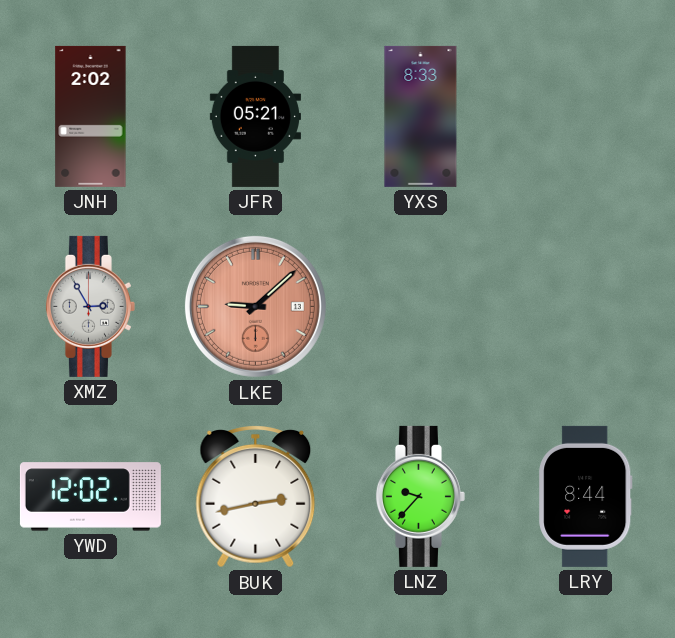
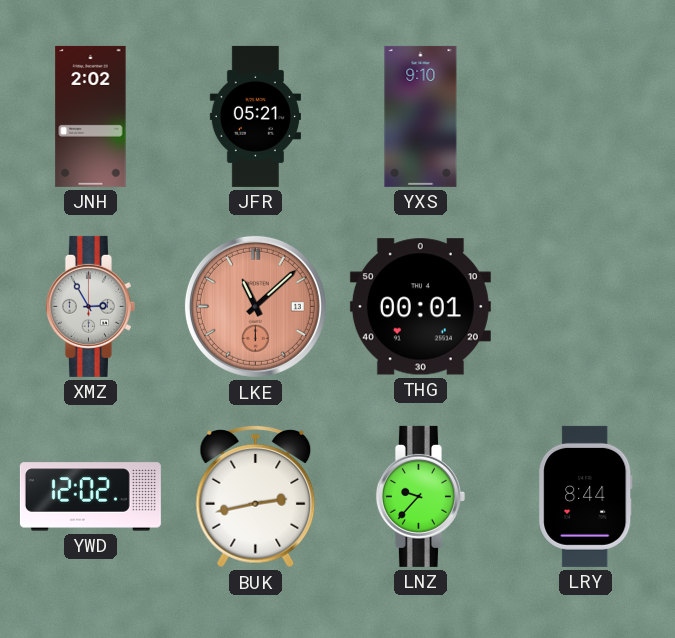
YXS: 8:33 -> 9:10
LKE: 9:08 -> 11:08
THG: none -> 00:01
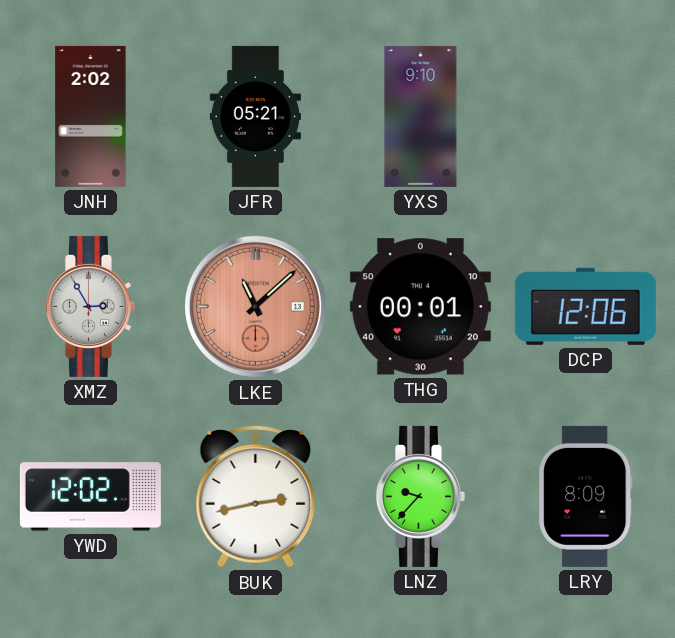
DCP: none -> 12:06
LRY: 8:44 -> 8:09
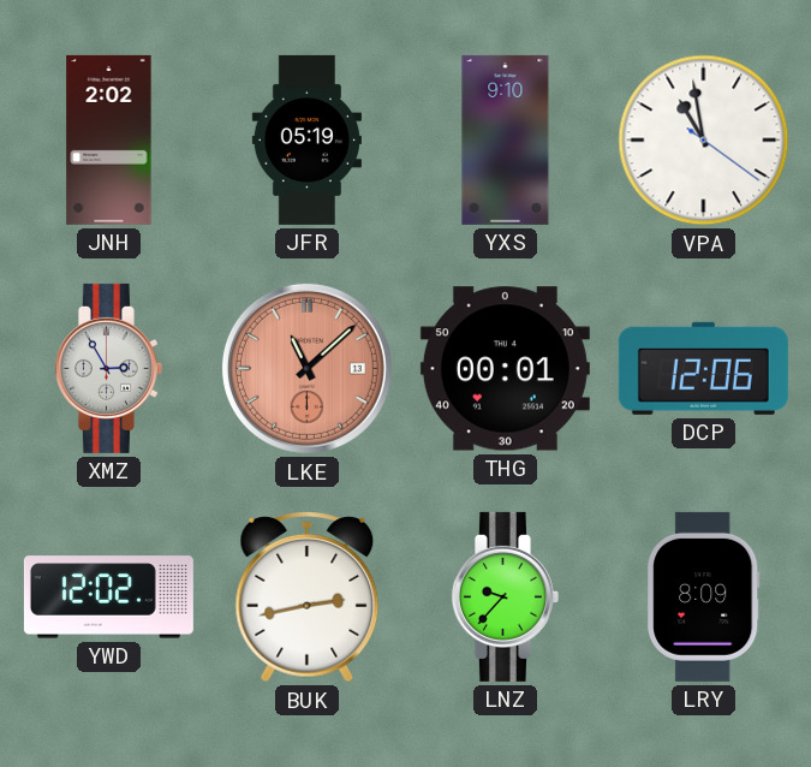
JFR: 05:21 -> 05:19
VPA: none -> 10:58
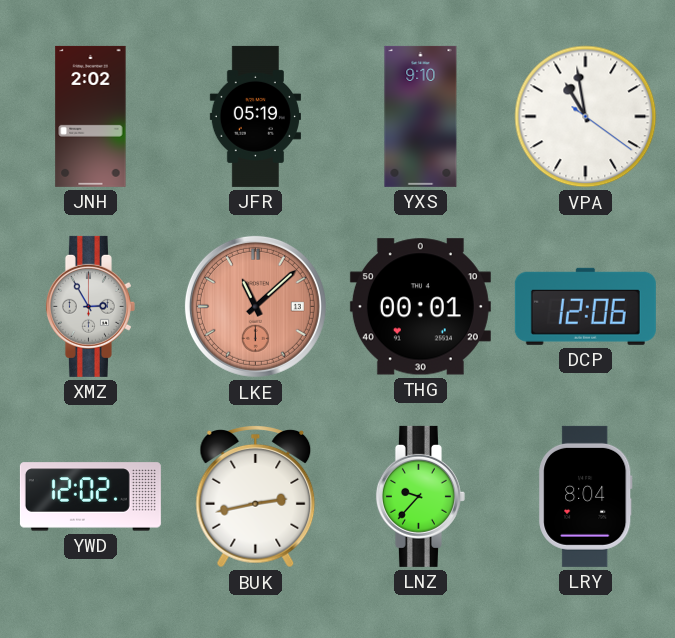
LRY: 8:09 -> 8:04
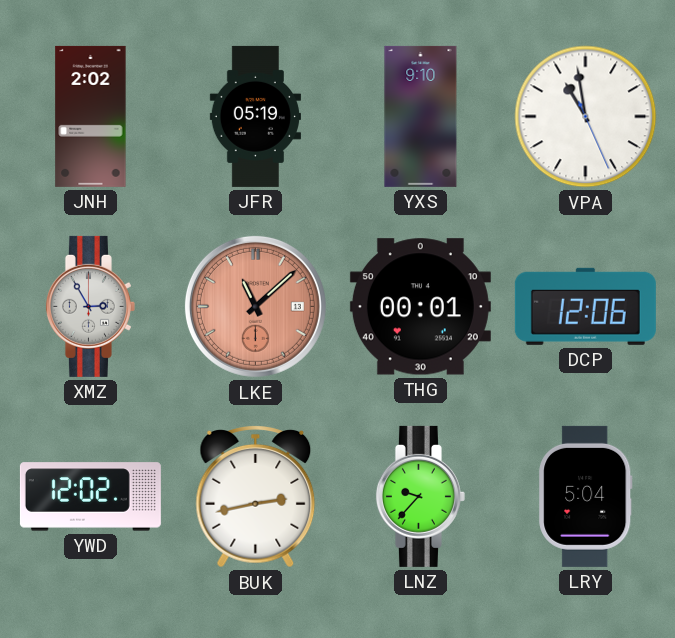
VPA: 10:58:21 -> 10:58:26
LRY: 8:04 -> 5:04
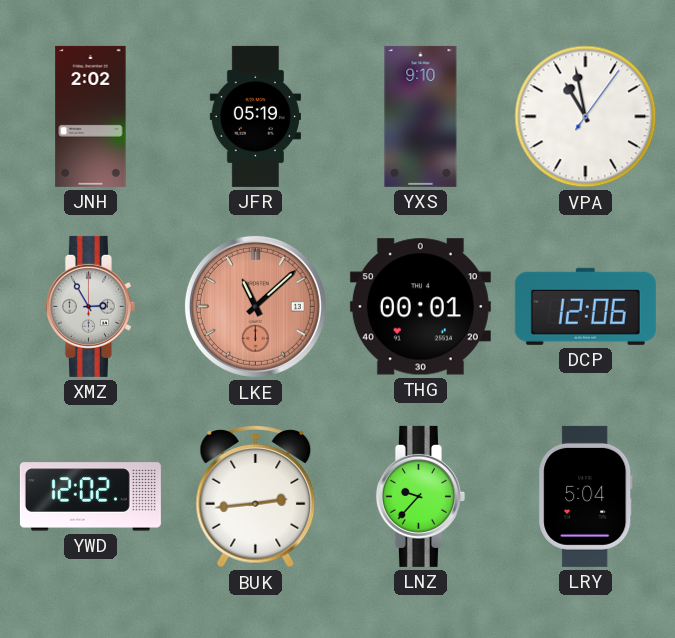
VPA: 10:58:26 -> 10:58:06
BUK: 2:43 -> 2:44
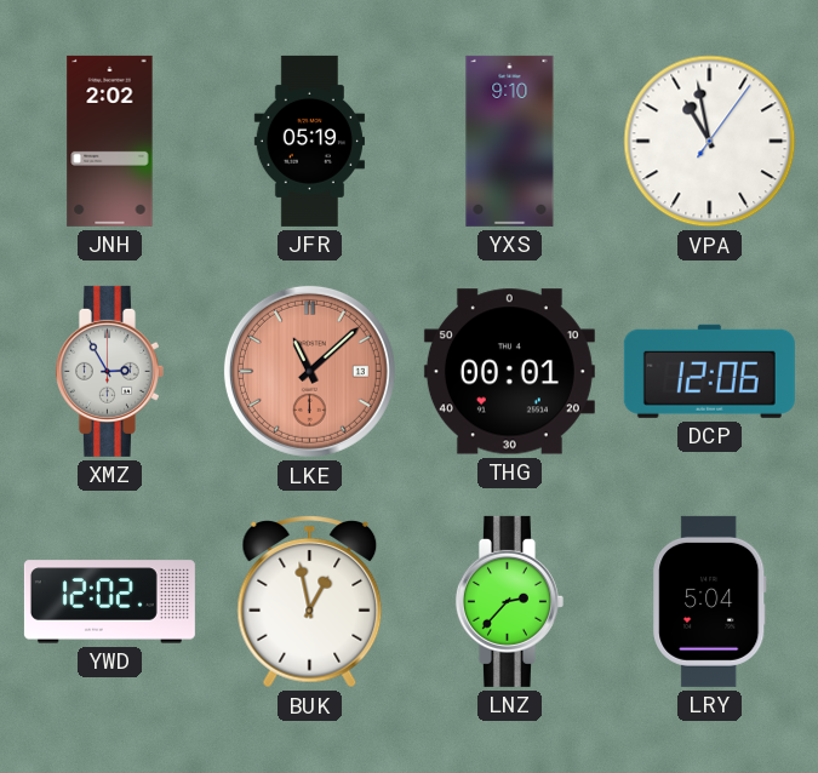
BUK: 2:44 -> 12:58
LNZ: 9:37 -> 2:37
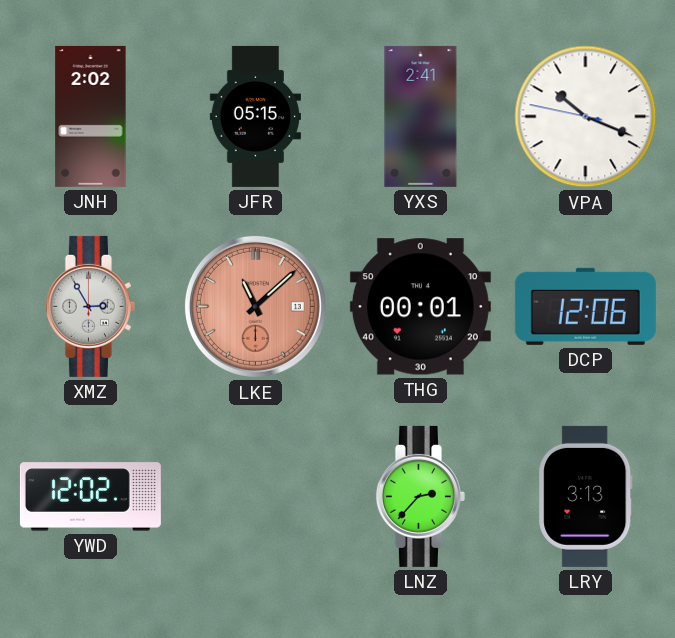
JFR: 05:19 -> 05:15
YXS: 9:10 -> 2:41
VPA: 10:58 -> 10:18
BUK: 12:58 -> none
LRY: 5:04 -> 3:13
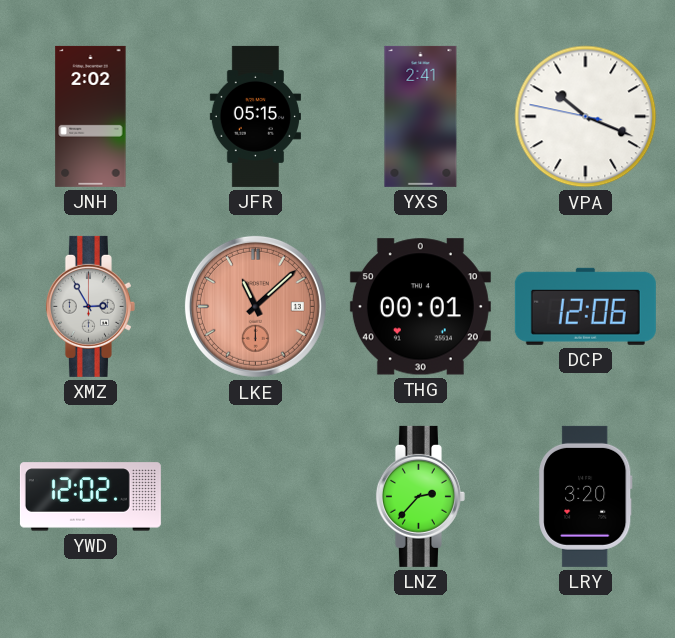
LRY: 3:13 -> 3:20
